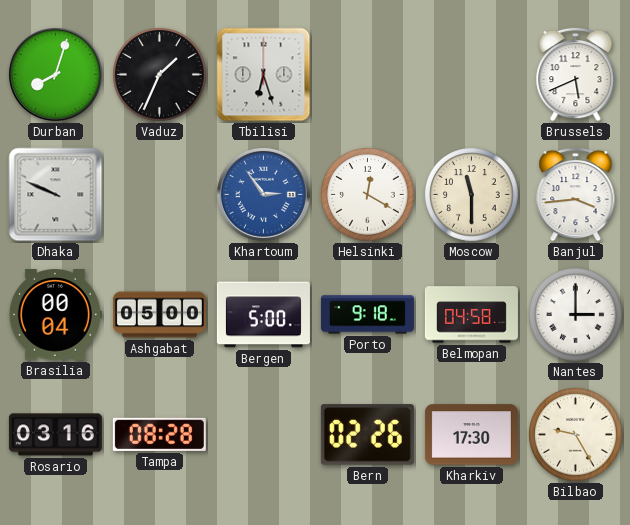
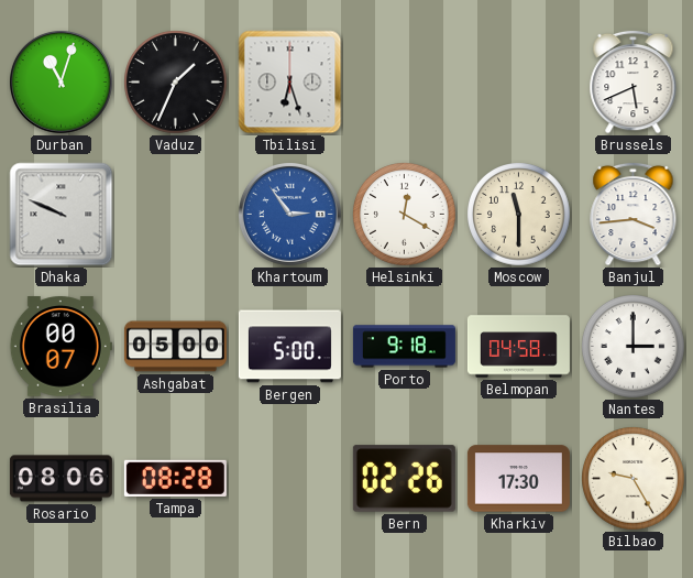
Durban: 8:03 -> 11:03
Brasilia: 00:04 -> 00:07
Rosario: 03:16 -> 08:06
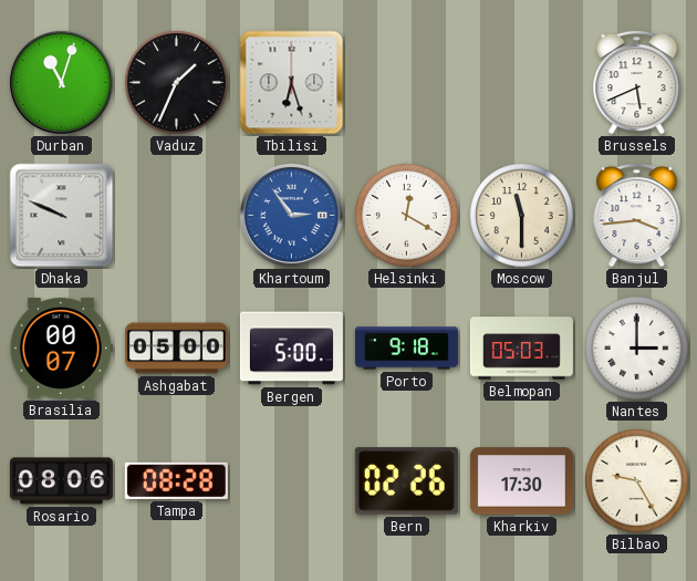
Belmopan: 04:58 -> 05:03
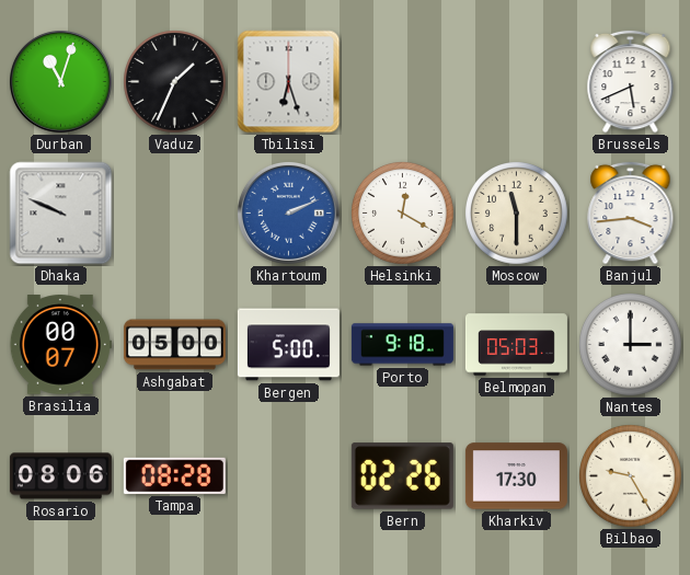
Khartoum: 2:54 -> 2:11
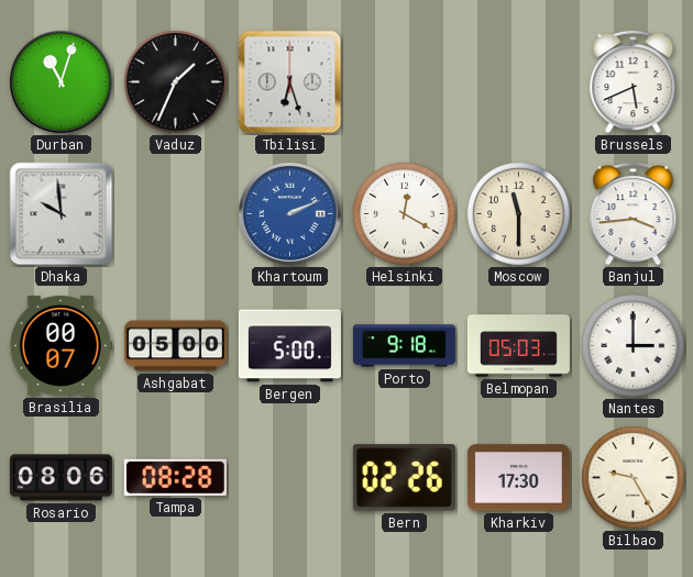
Dhaka: 9:49 -> 9:59
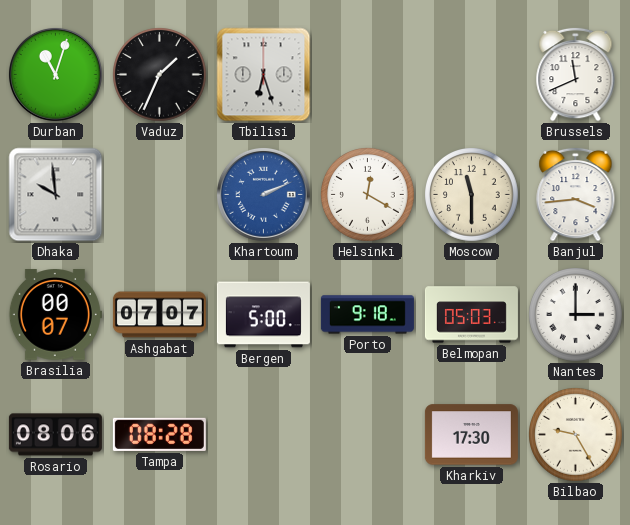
Brussels: 5:41 -> 11:41
Ashgabat: 05:00 -> 07:07
Bern: 02:26 -> none
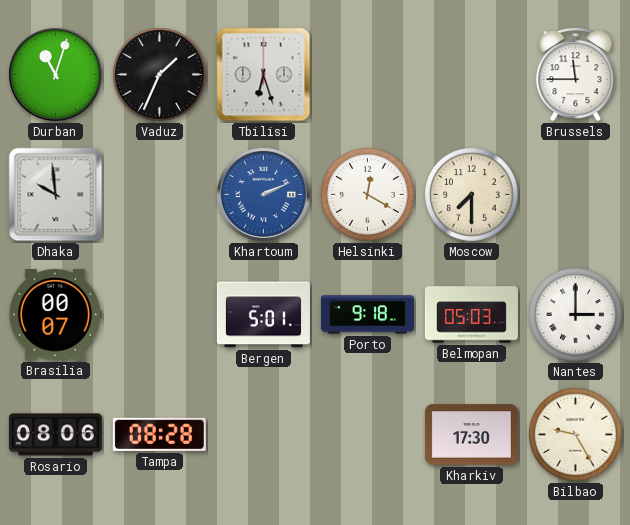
Brussels: 11:41 -> 11:45
Moscow: 11:30 -> 7:30
Banjul: 3:44 -> none
Ashgabat: 07:07 -> none
Bergen: 5:00 -> 5:01
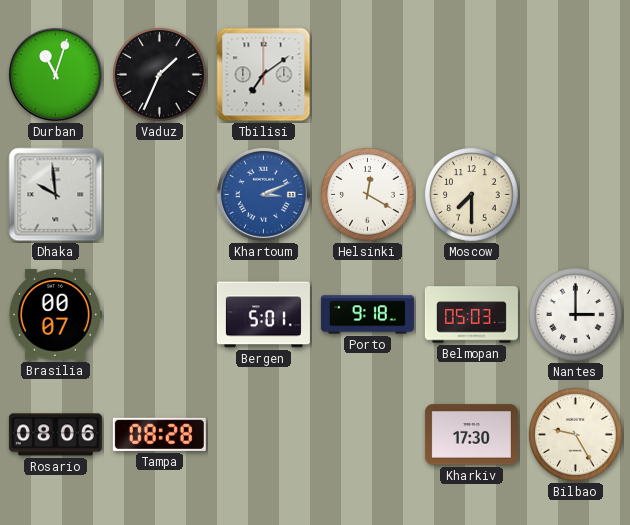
Tbilisi: 6:27 -> 7:09
Brussels: 11:45 -> none
Khartoum: 2:11 -> 3:11
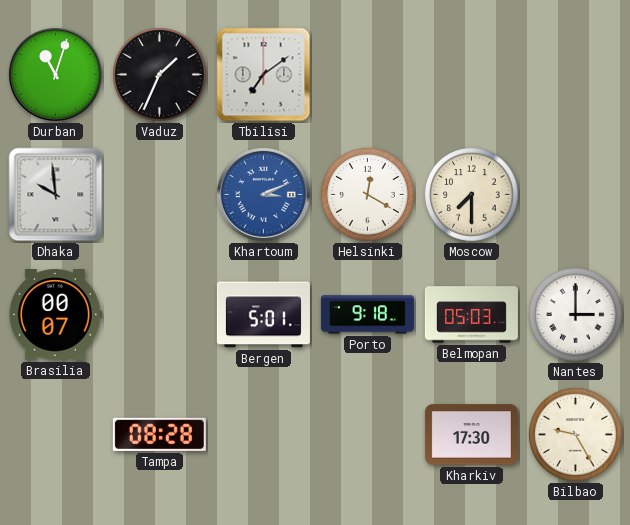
Rosario: 08:06 -> none
